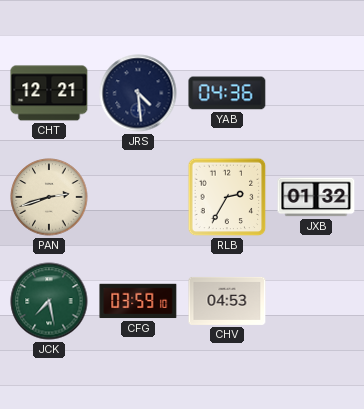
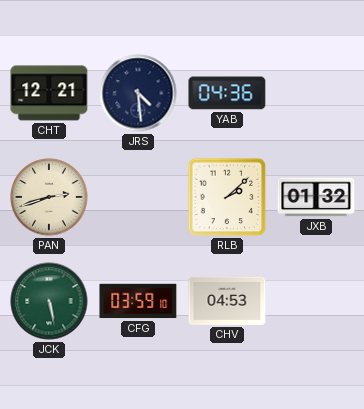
RLB: 2:35 -> 2:08
JCK: 7:28 -> 5:28
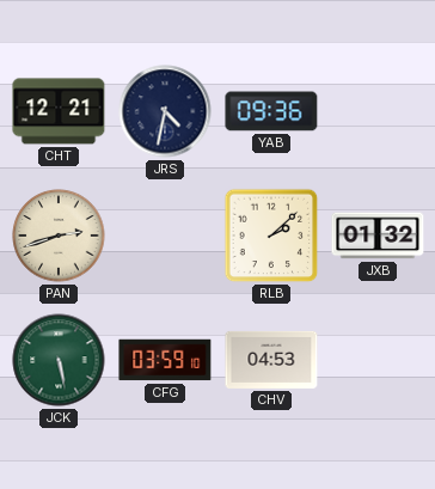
JRS: 4:29 -> 4:32
YAB: 04:36 -> 09:36
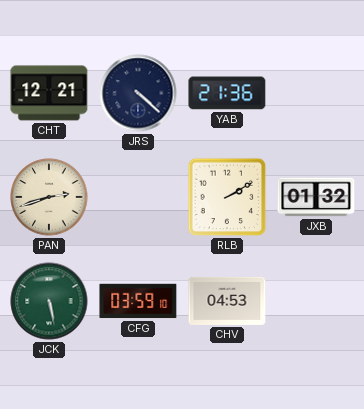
JRS: 4:32 -> 4:22
YAB: 09:36 -> 21:36
RLB: 2:08 -> 2:10
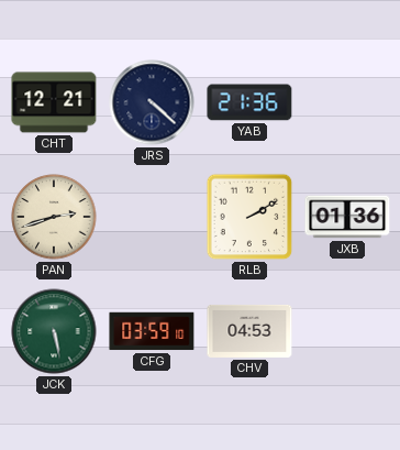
JXB: 01:32 -> 01:36
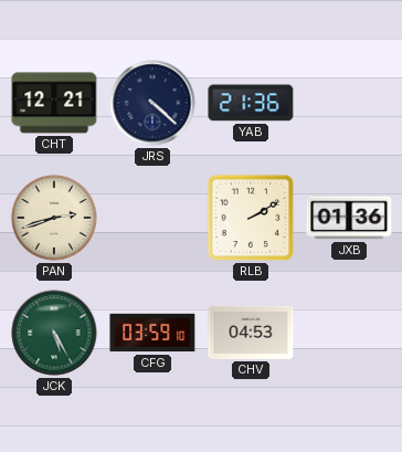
JCK: 5:28 -> 5:25
